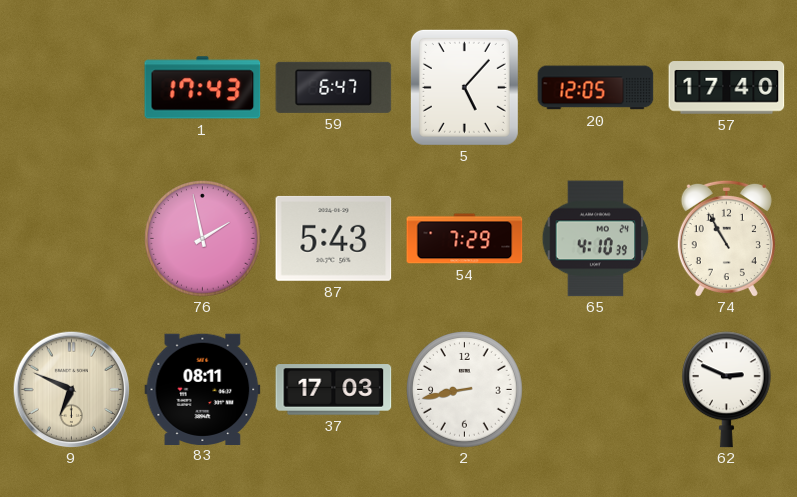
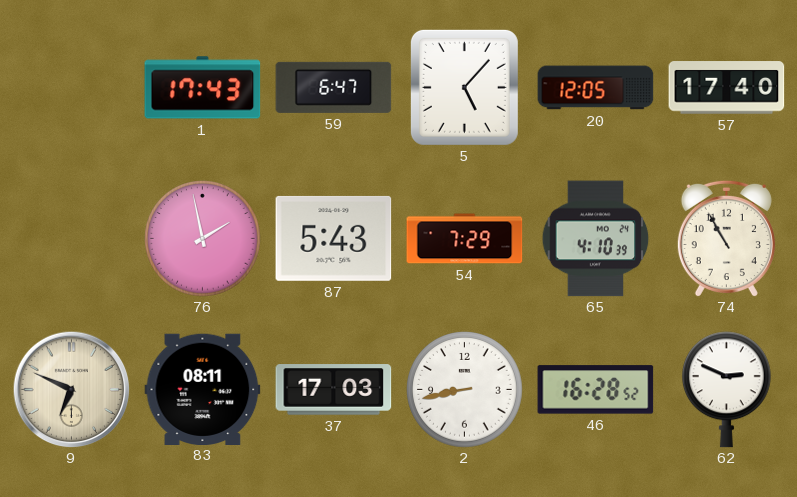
46: none -> 16:28
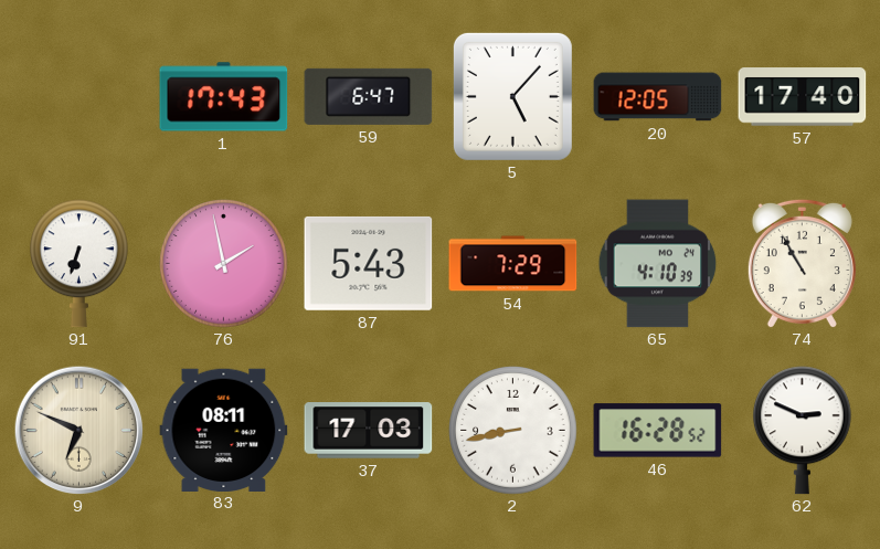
91: none -> 6:33
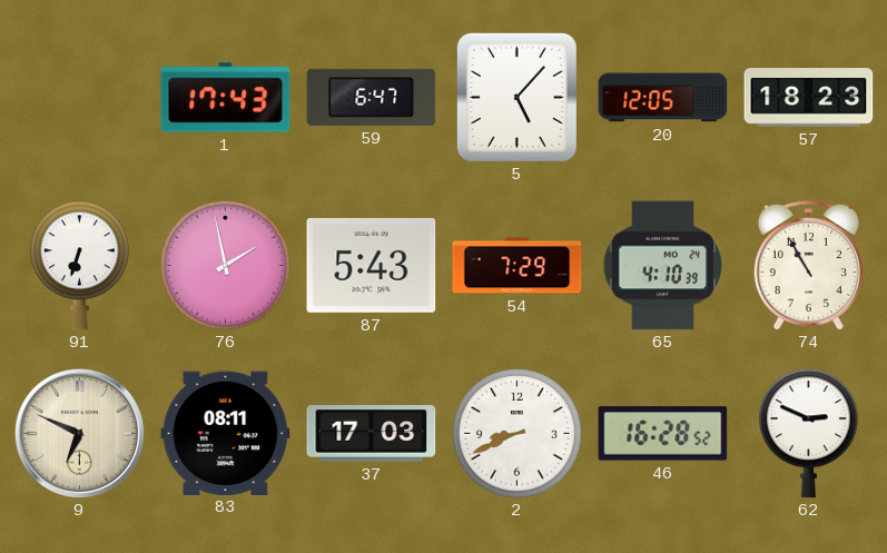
57: 17:40 -> 18:23
2: 8:43 -> 8:41
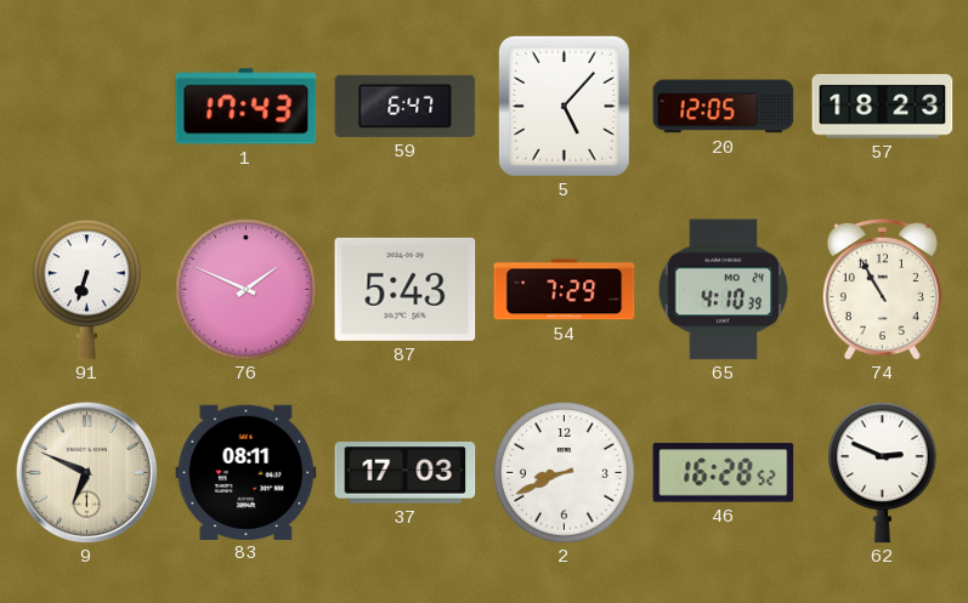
76: 1:58 -> 1:49
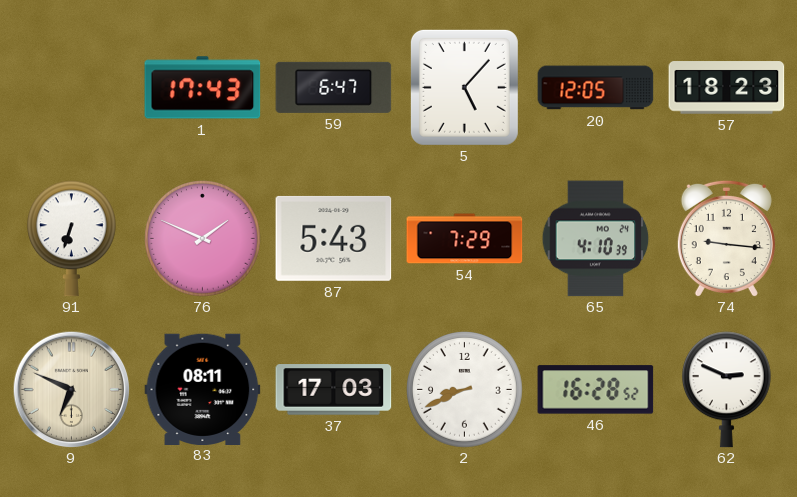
74: 10:55 -> 9:16
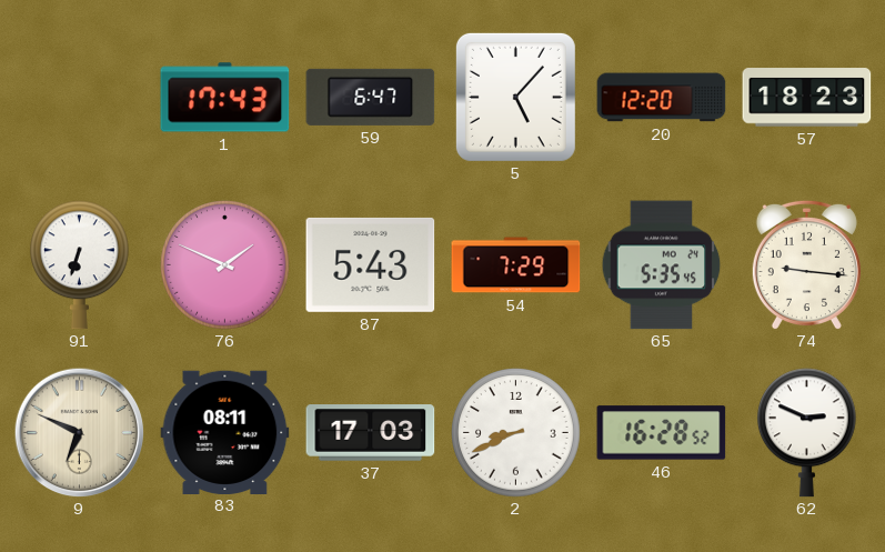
20: 12:05 -> 12:20
65: 4:10 -> 5:35
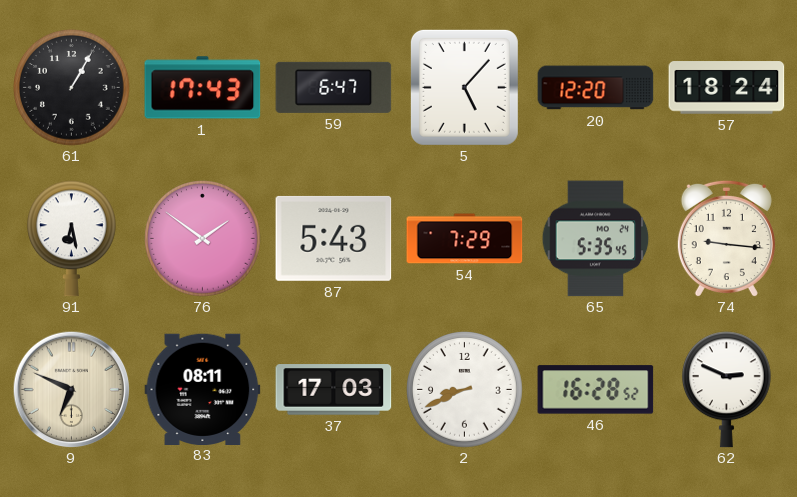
61: none -> 1:05
57: 18:23 -> 18:24
91: 6:33 -> 6:28
76: 1:49 -> 1:51
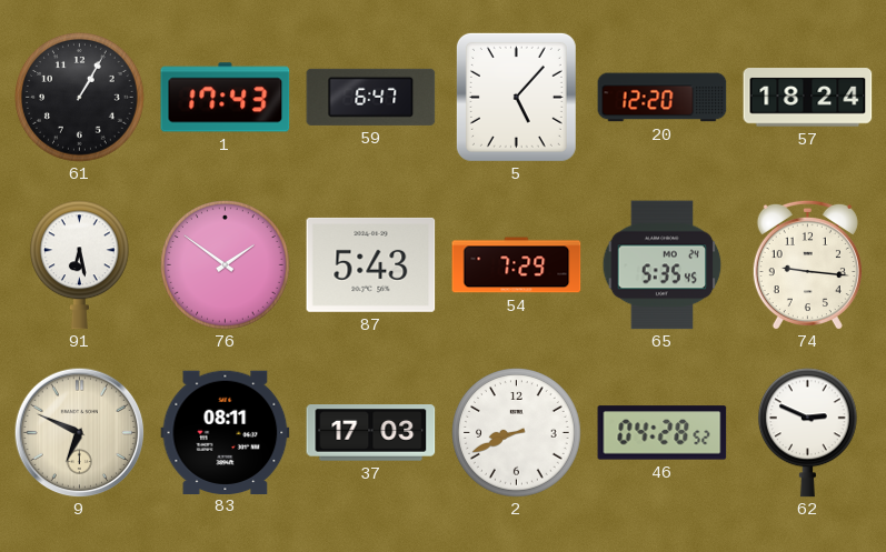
46: 16:28 -> 04:28
